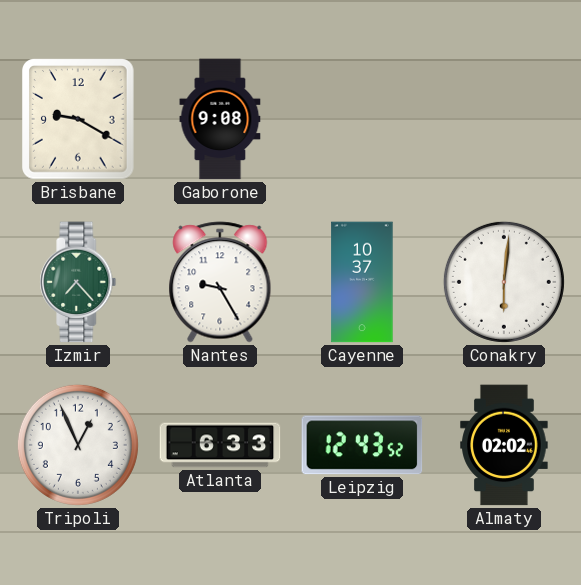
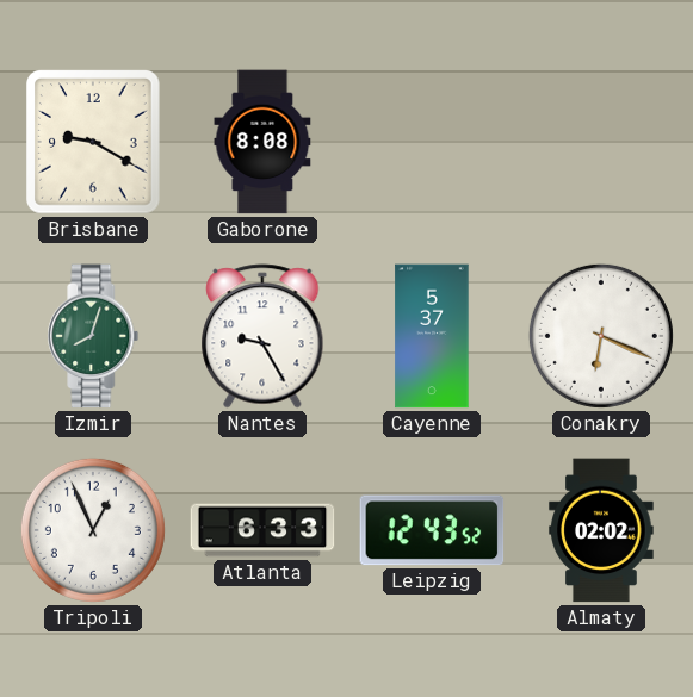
Gaborone: 9:08 -> 8:08
Izmir: 7:23 -> 8:03
Cayenne: 10:37 -> 5:37
Conakry: 6:01 -> 6:19
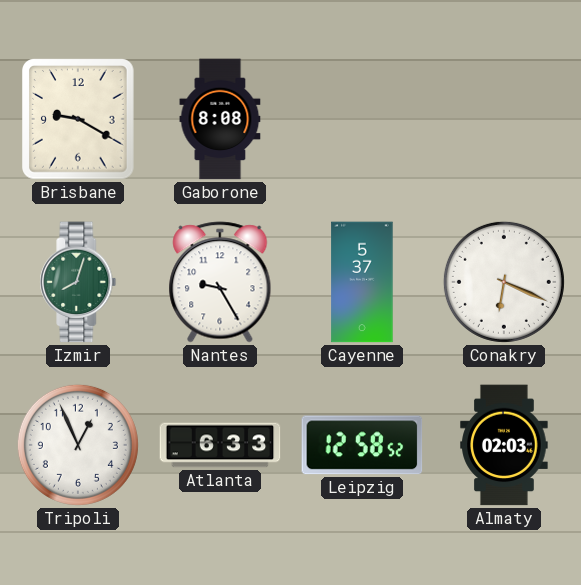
Leipzig: 12:43 -> 12:58
Almaty: 02:02 -> 02:03
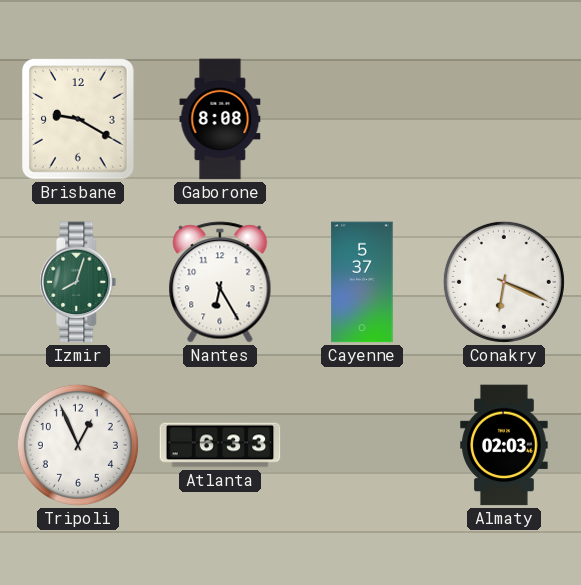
Nantes: 9:25 -> 6:25
Leipzig: 12:58 -> none
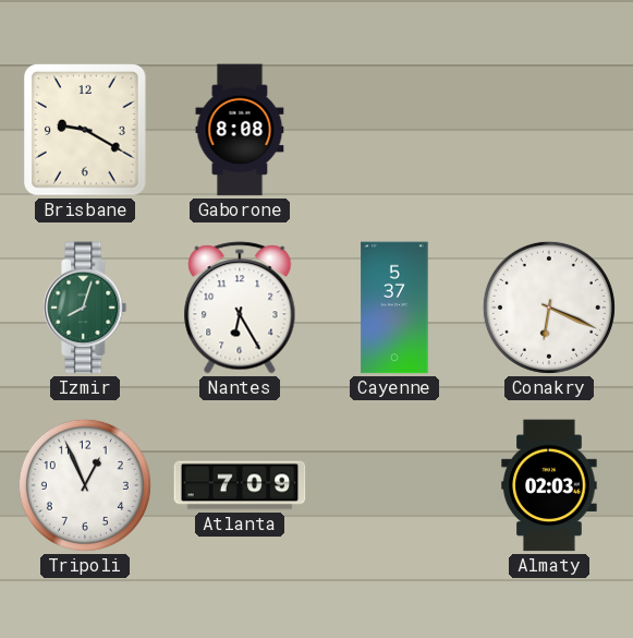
Atlanta: 6:33 -> 7:09
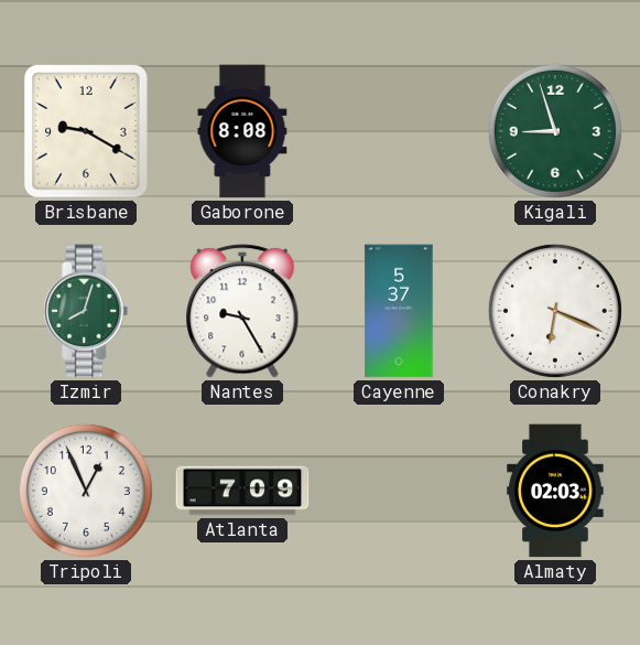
Kigali: none -> 8:57
Nantes: 6:25 -> 9:25
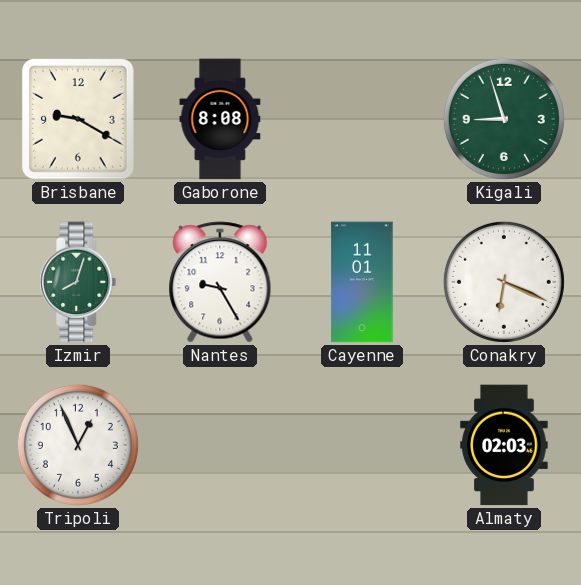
Cayenne: 5:37 -> 11:01
Atlanta: 7:09 -> none
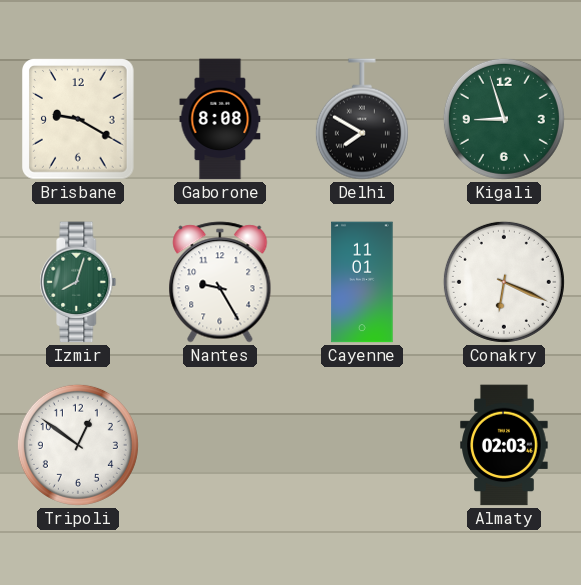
Delhi: none -> 7:50
Tripoli: 12:56 -> 12:51
